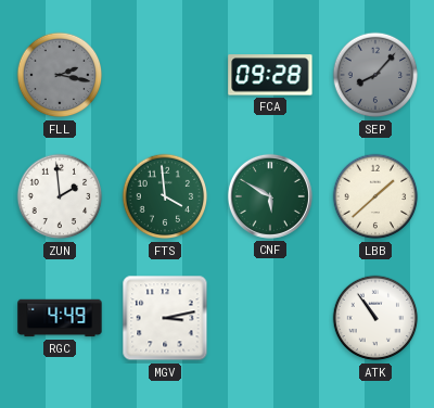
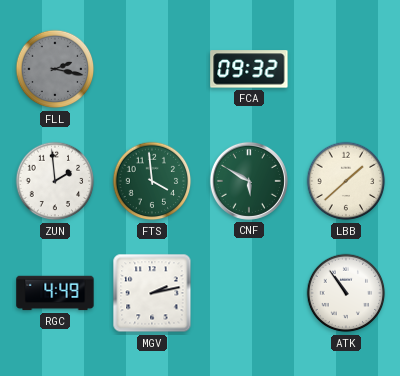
FCA: 09:28 -> 09:32
SEP: 8:07 -> none
MGV: 3:13 -> 2:13
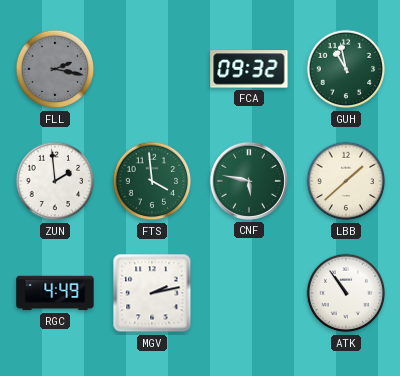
GUH: none -> 10:58
CNF: 5:50 -> 5:47
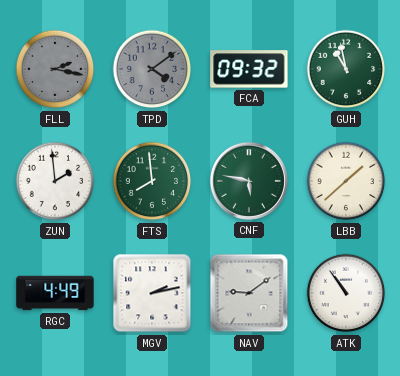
TPD: none -> 4:09
FTS: 3:59 -> 7:59
NAV: none -> 9:09
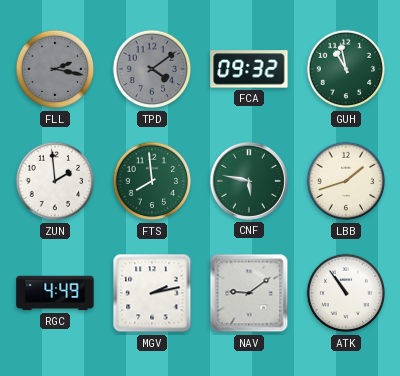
LBB: 1:38 -> 1:42
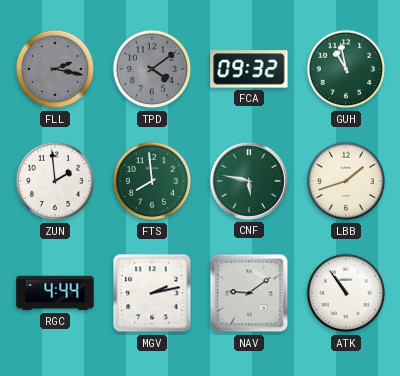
RGC: 4:49 -> 4:44
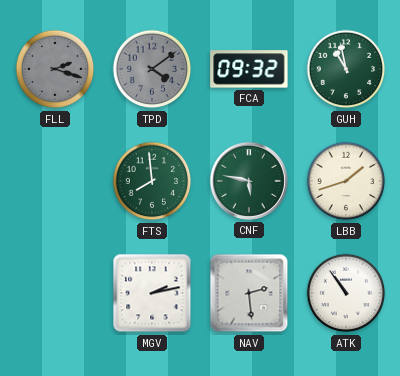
FLL: 2:17 -> 2:18
ZUN: 1:59 -> none
RGC: 4:44 -> none
NAV: 9:09 -> 2:29
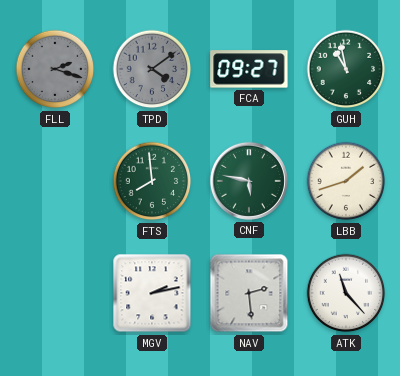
FCA: 09:32 -> 09:27
ATK: 10:54 -> 11:23
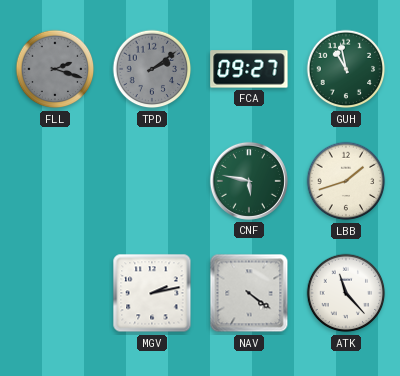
TPD: 4:09 -> 2:09
FTS: 7:59 -> none
NAV: 2:29 -> 4:21
